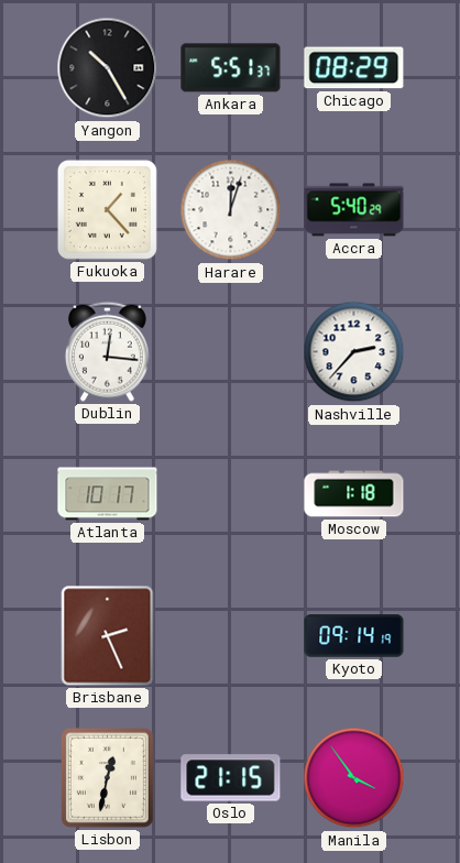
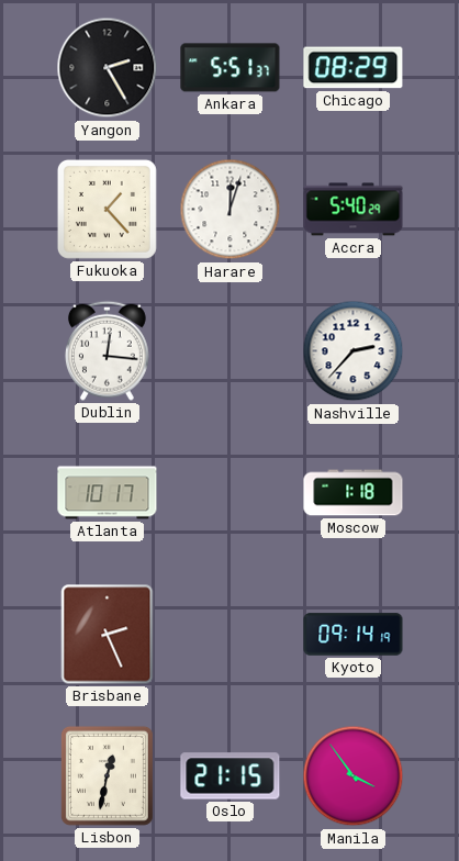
Yangon: 10:25 -> 2:25
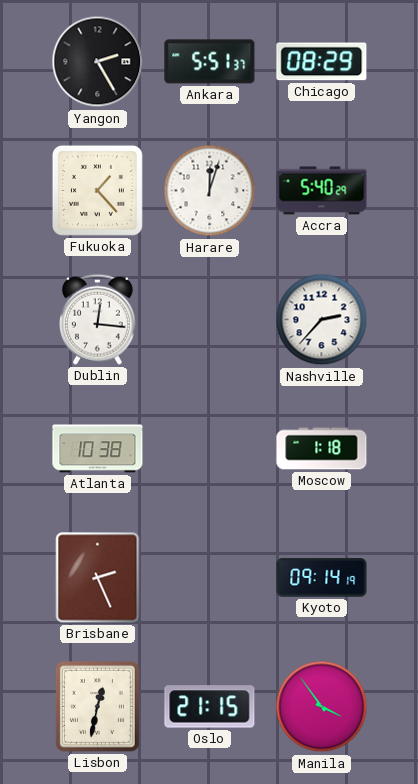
Atlanta: 10:17 -> 10:38
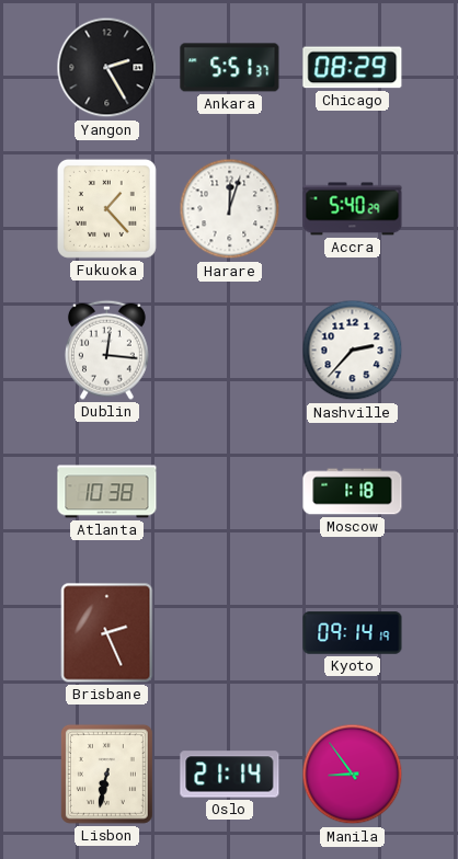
Lisbon: 12:32 -> 6:32
Oslo: 21:15 -> 21:14
Manila: 3:54 -> 8:54
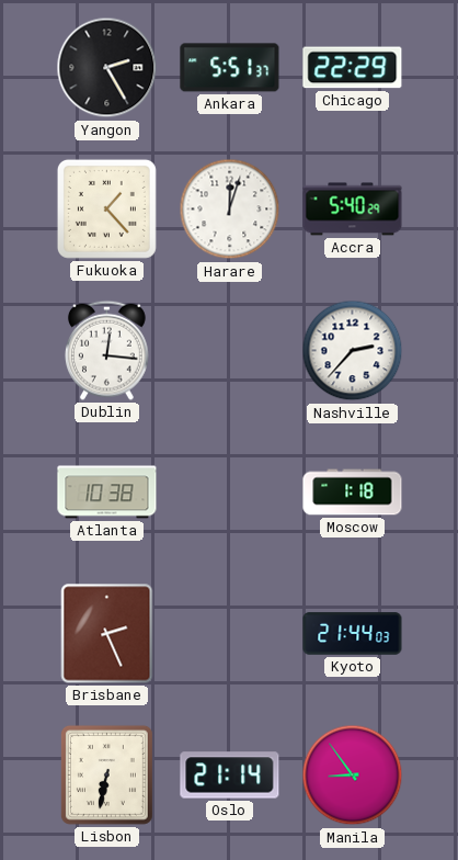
Chicago: 08:29 -> 22:29
Kyoto: 09:14 -> 21:44
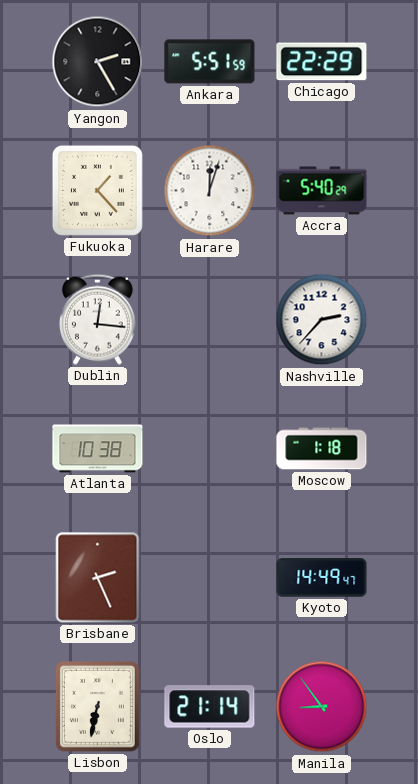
Ankara: 5:51:37 -> 5:51:59
Kyoto: 21:44 -> 14:49
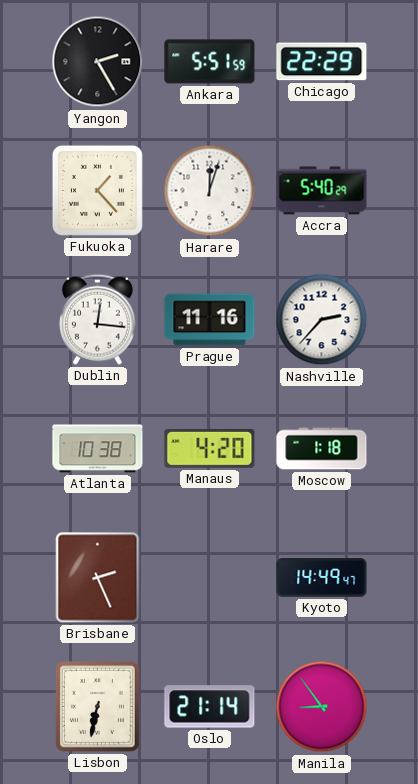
Prague: none -> 11:16
Manaus: none -> 4:20
